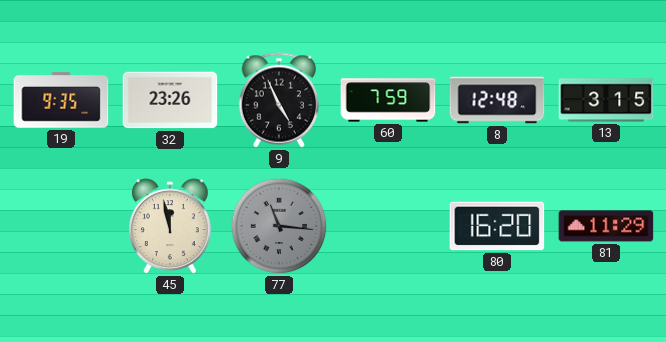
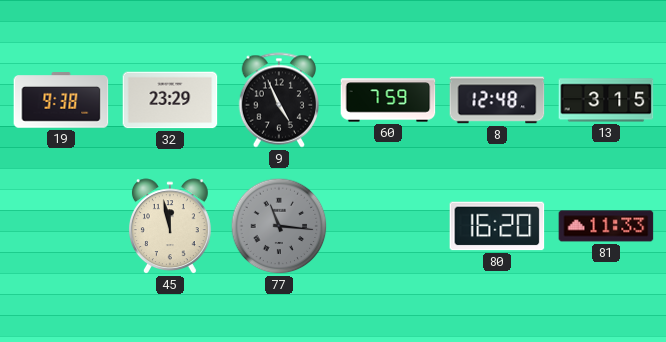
19: 9:35 -> 9:38
32: 23:26 -> 23:29
81: 11:29 -> 11:33
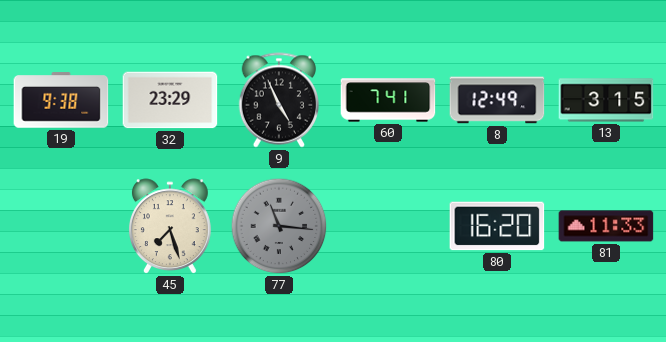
60: 7:59 -> 7:41
8: 12:48 -> 12:49
45: 11:58 -> 7:27
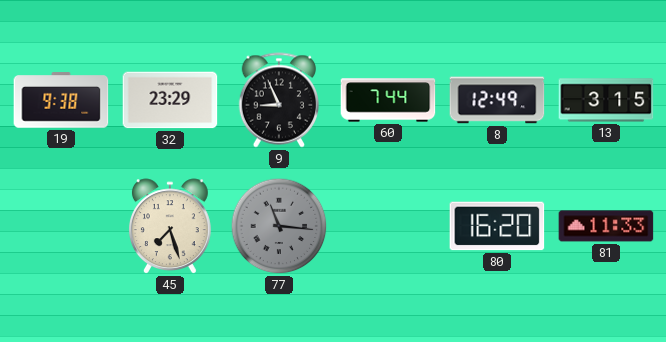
9: 4:56 -> 8:56
60: 7:41 -> 7:44
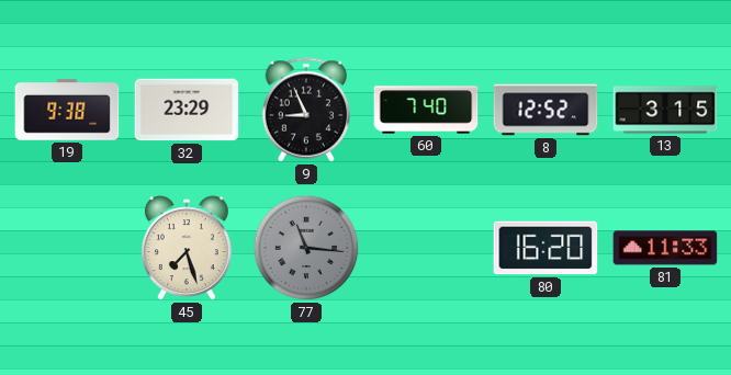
60: 7:44 -> 7:40
8: 12:49 -> 12:52
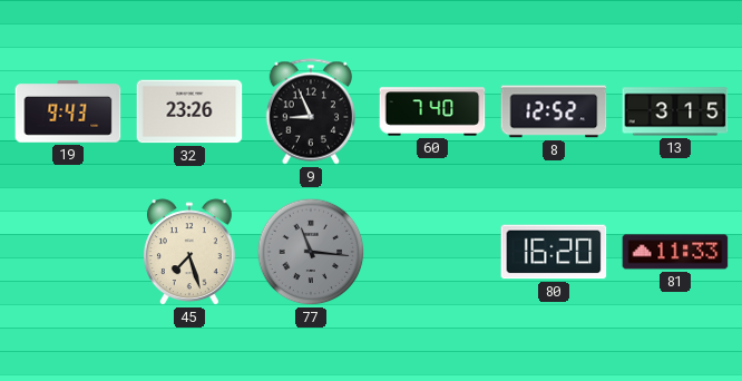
19: 9:38 -> 9:43
32: 23:29 -> 23:26
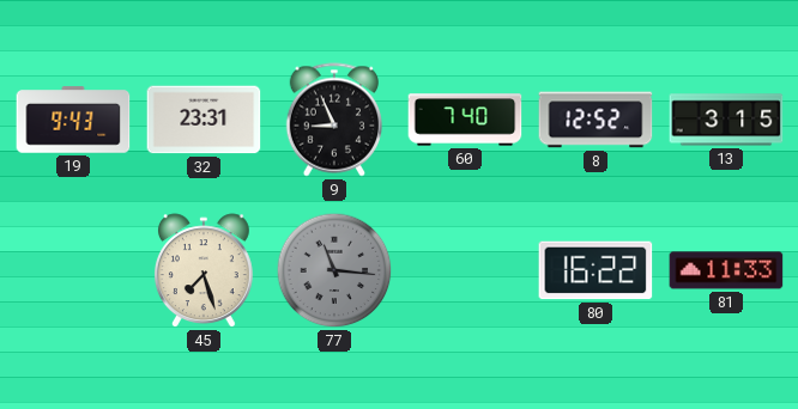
32: 23:26 -> 23:31
80: 16:20 -> 16:22
